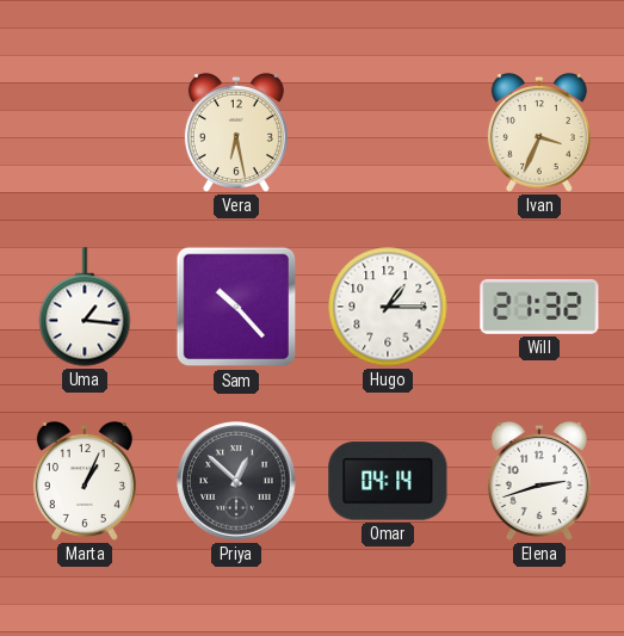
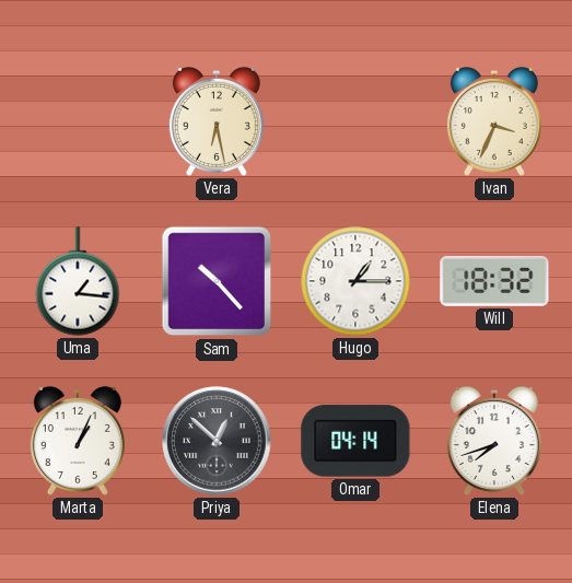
Will: 21:32 -> 18:32
Elena: 2:42 -> 7:42
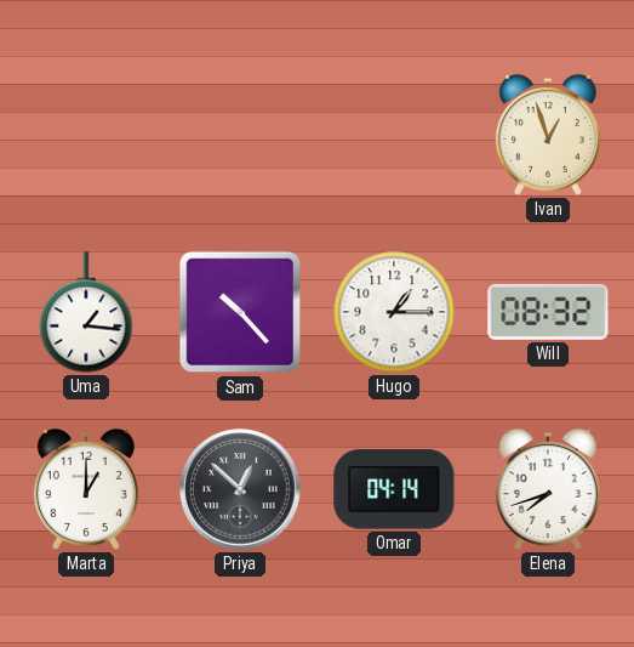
Vera: 6:28 -> none
Ivan: 3:34 -> 12:57
Will: 18:32 -> 08:32
Marta: 1:04 -> 1:00
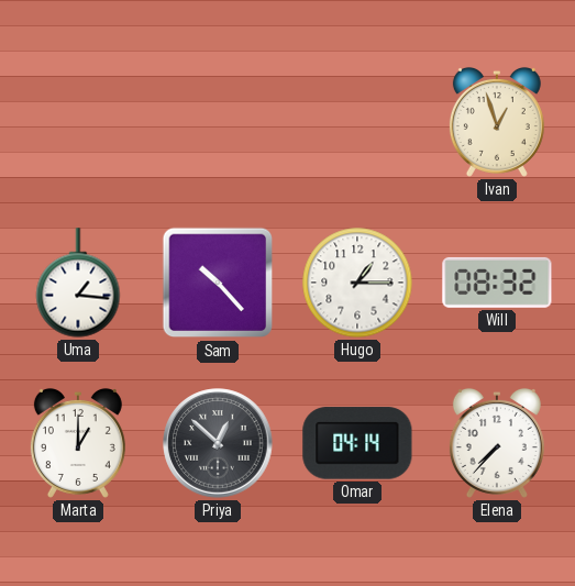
Elena: 7:42 -> 7:37
